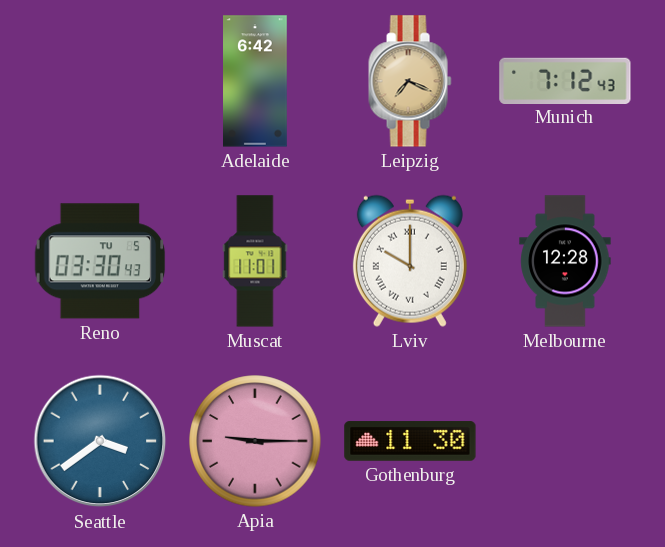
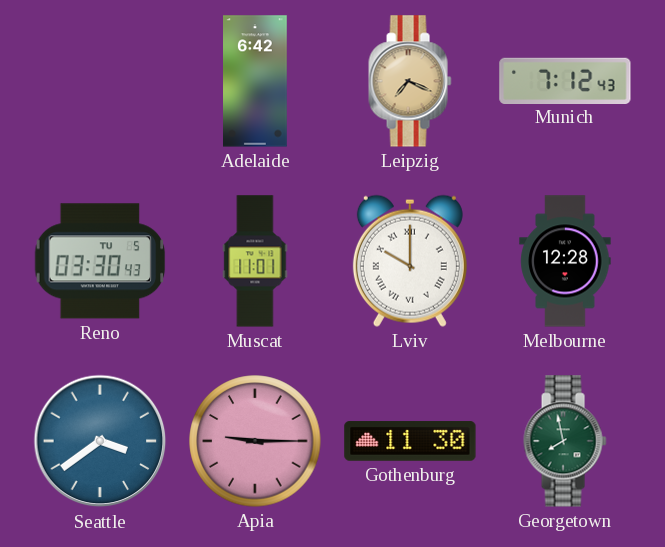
Georgetown: none -> 7:58
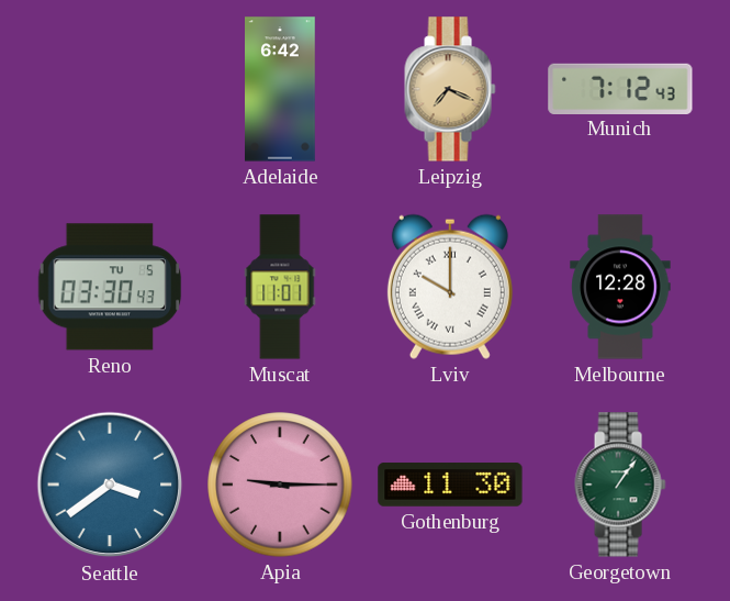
Georgetown: 7:58 -> 1:06
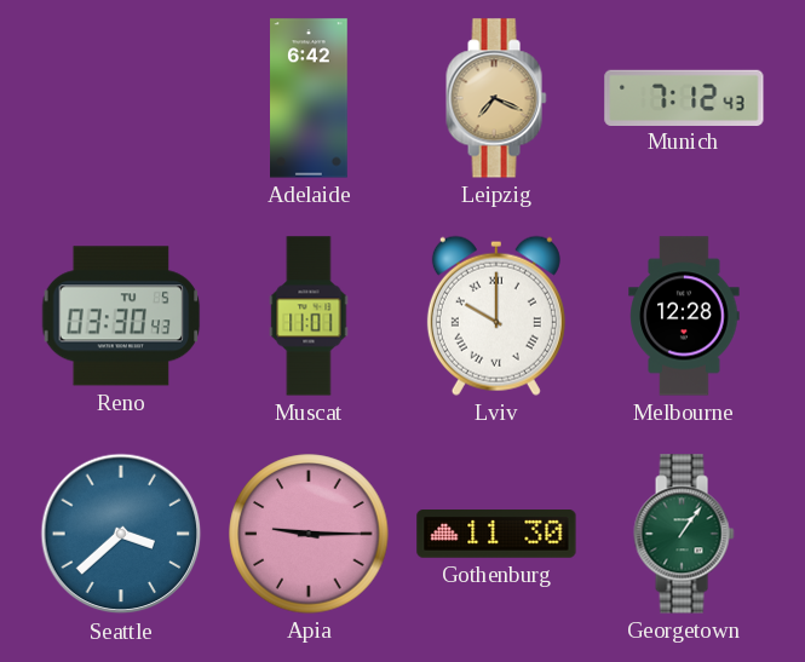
Seattle: 3:39 -> 3:38
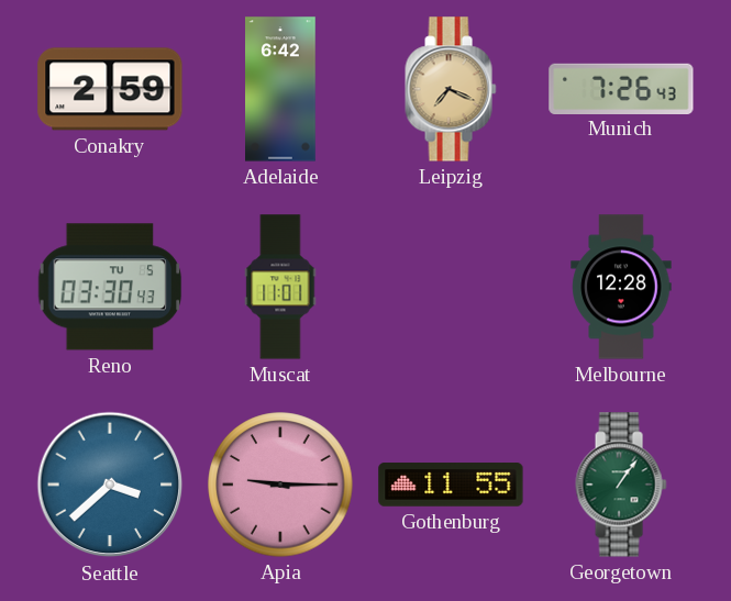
Conakry: none -> 2:59
Munich: 7:12 -> 7:26
Lviv: 10:00 -> none
Gothenburg: 11:30 -> 11:55
